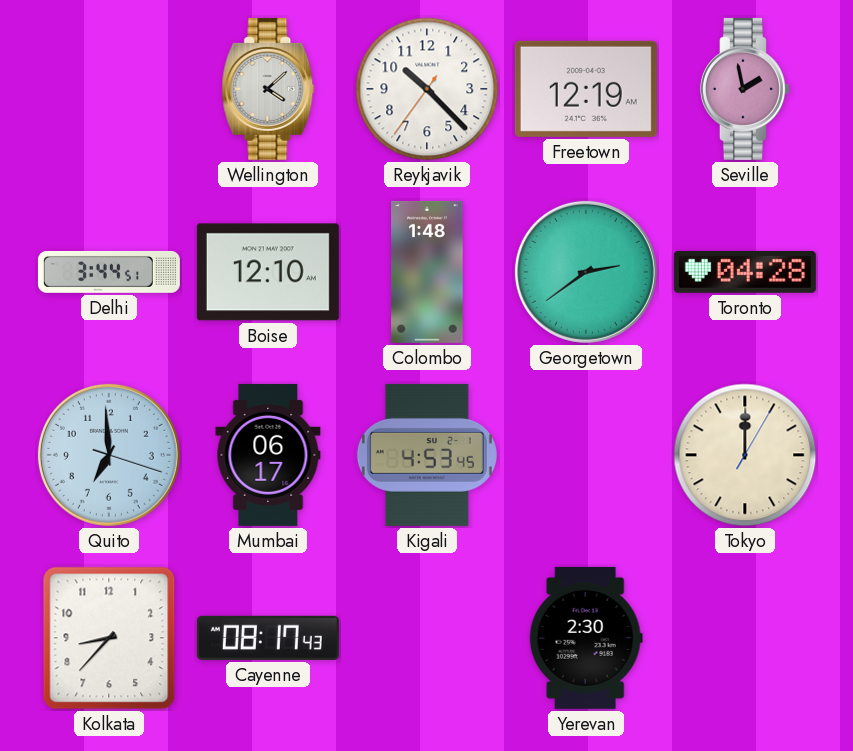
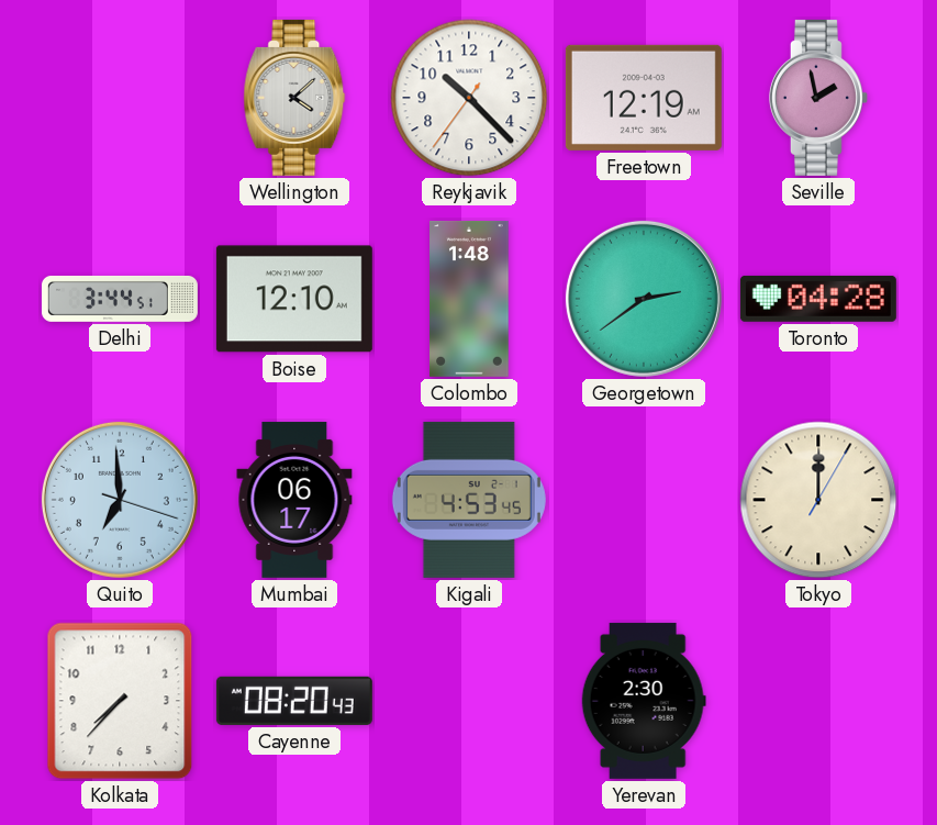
Kolkata: 8:37 -> 7:37
Cayenne: 08:17 -> 08:20
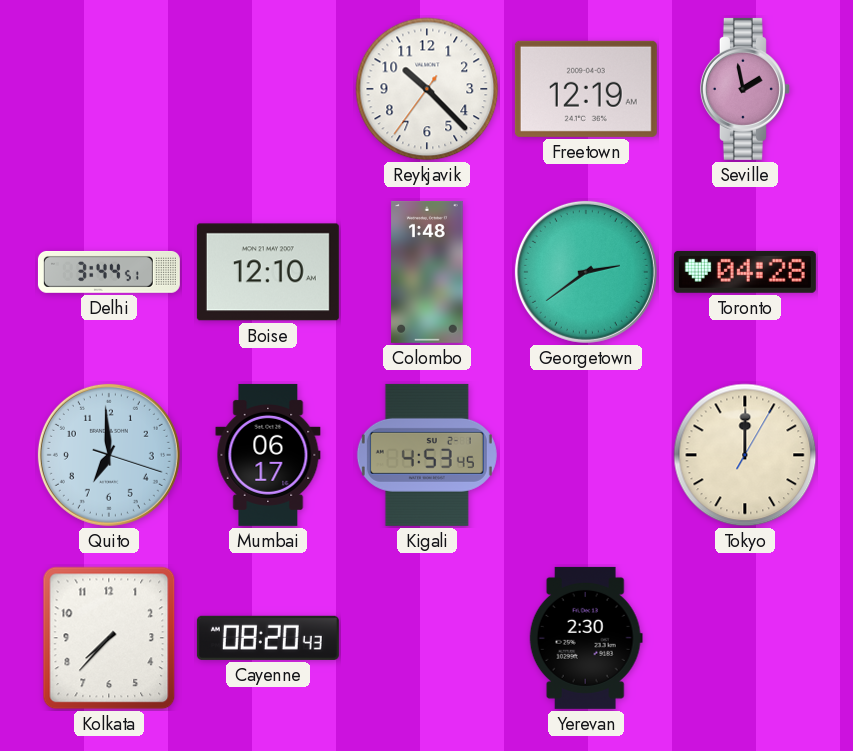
Wellington: 4:08 -> none
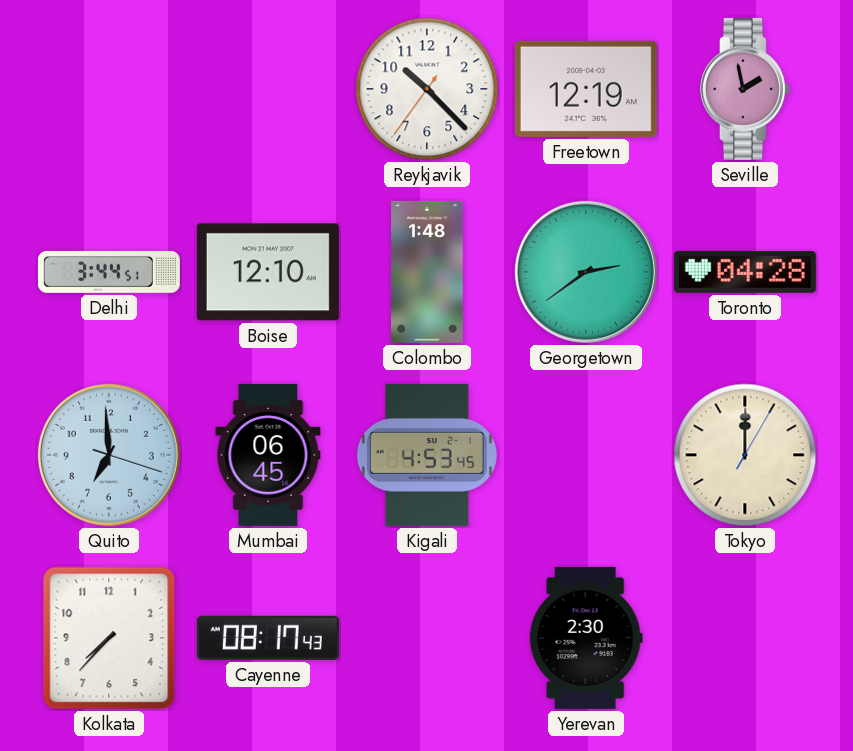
Mumbai: 06:17 -> 06:45
Cayenne: 08:20 -> 08:17
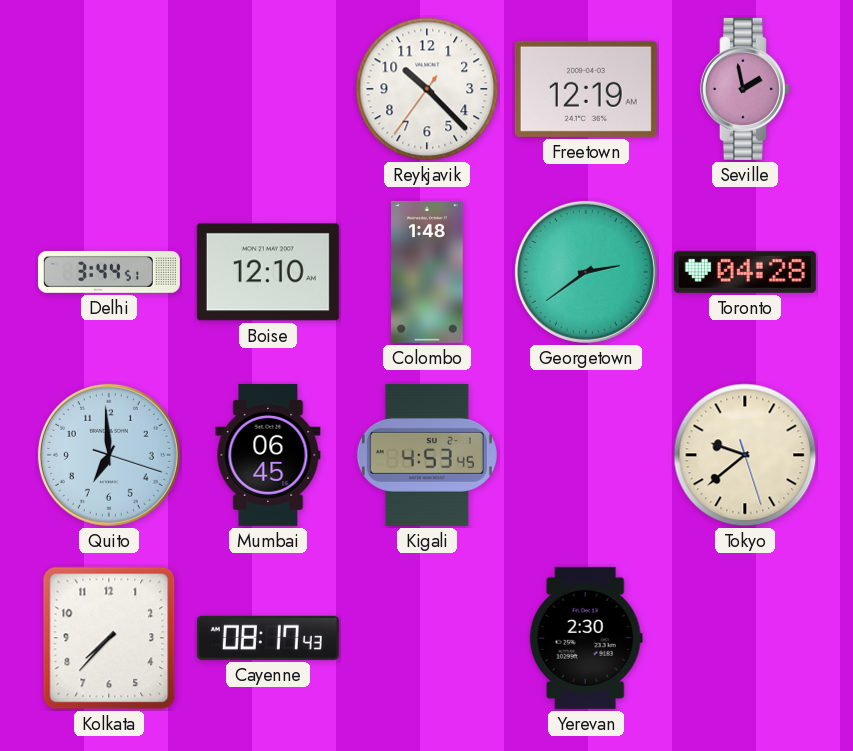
Tokyo: 12:00 -> 9:38
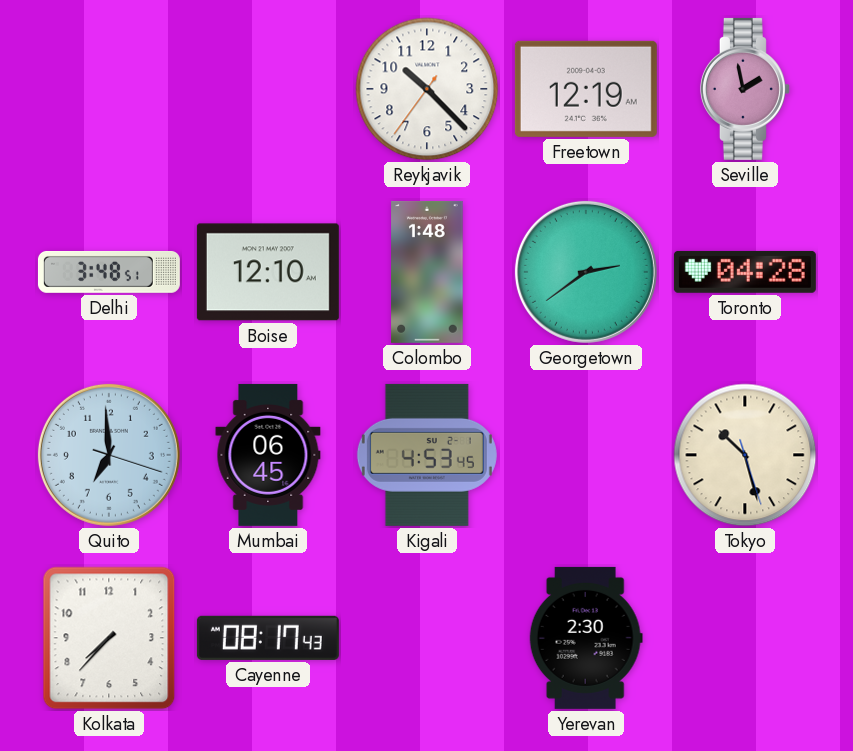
Delhi: 3:44 -> 3:48
Tokyo: 9:38 -> 10:27
